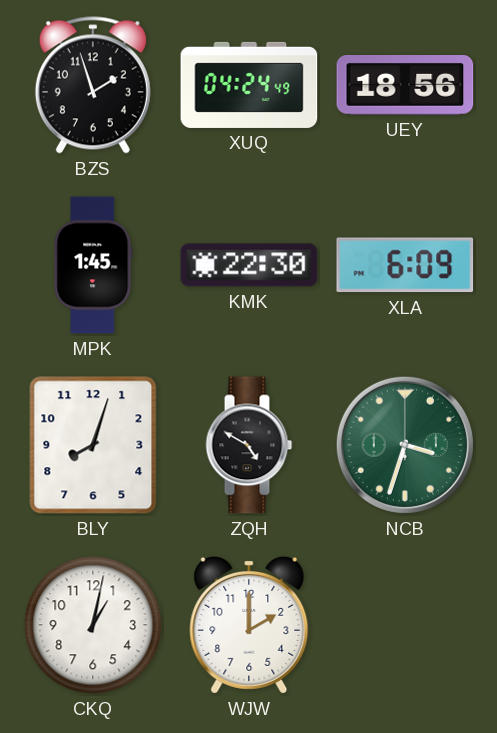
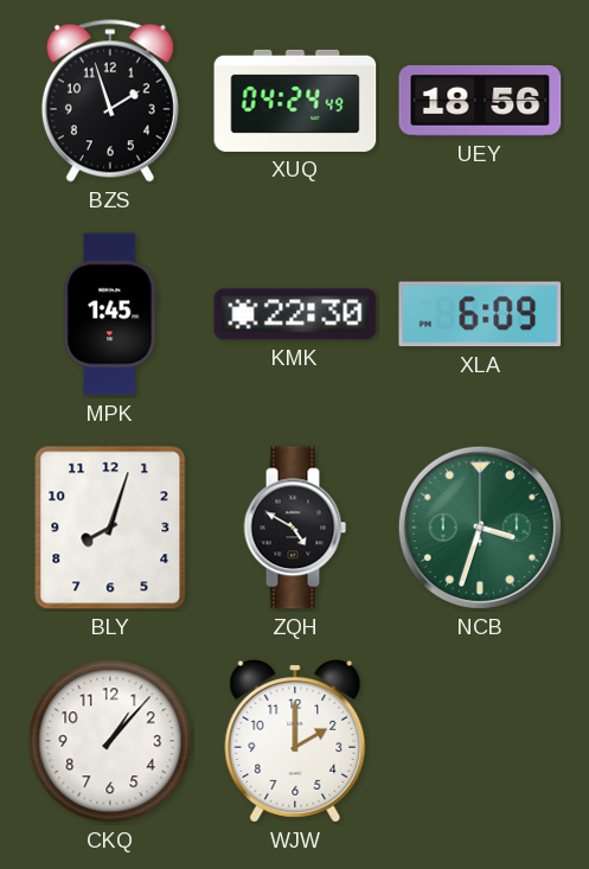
CKQ: 1:02 -> 1:07
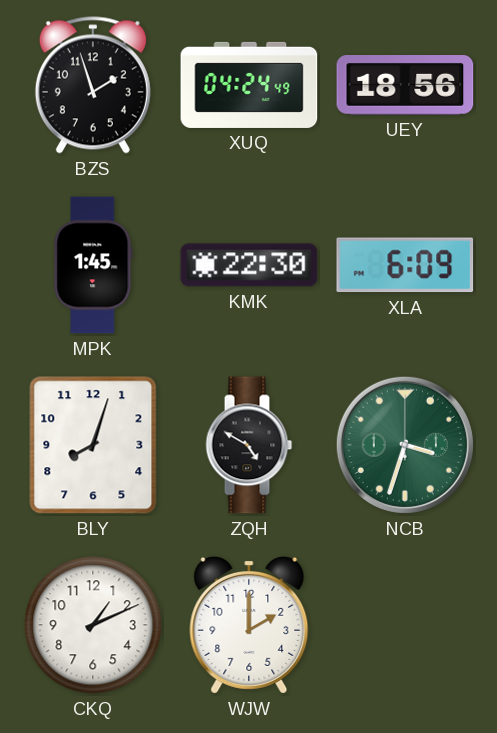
CKQ: 1:07 -> 1:11
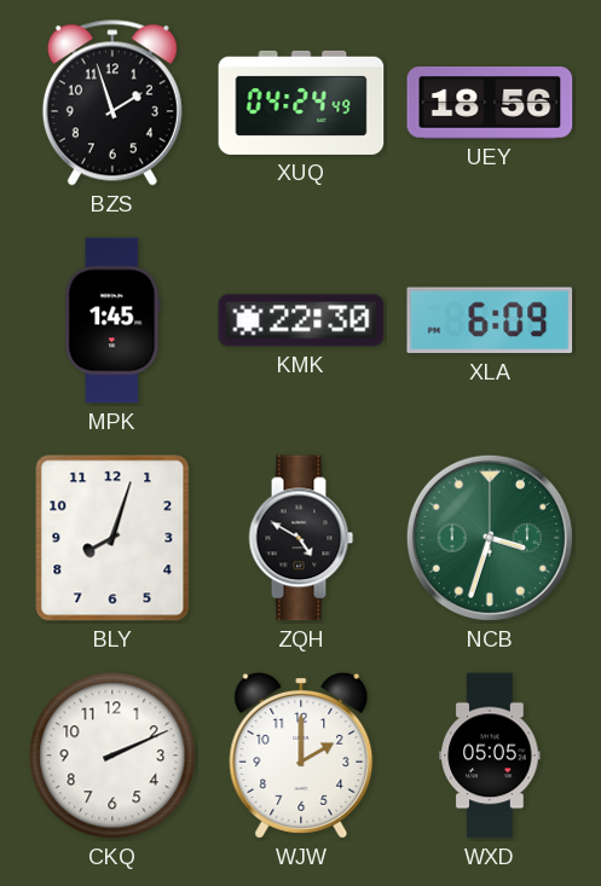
CKQ: 1:11 -> 2:11
WXD: none -> 05:05
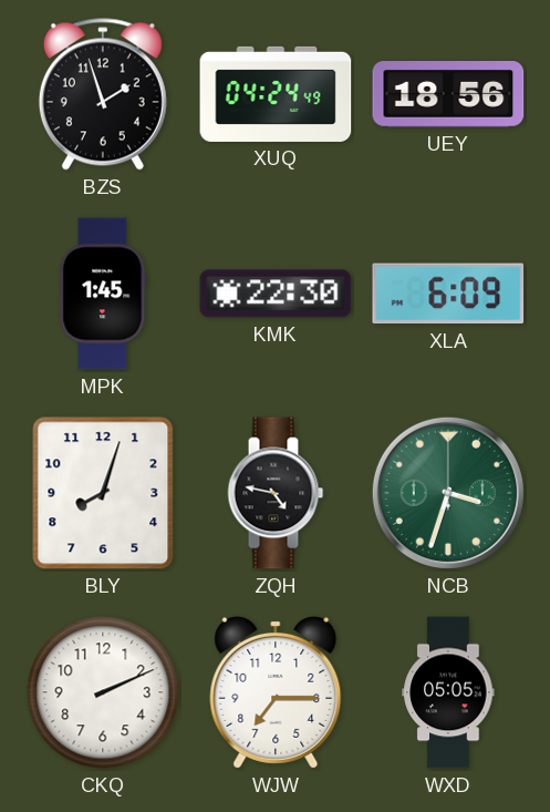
ZQH: 4:50 -> 4:47
WJW: 2:00 -> 7:15
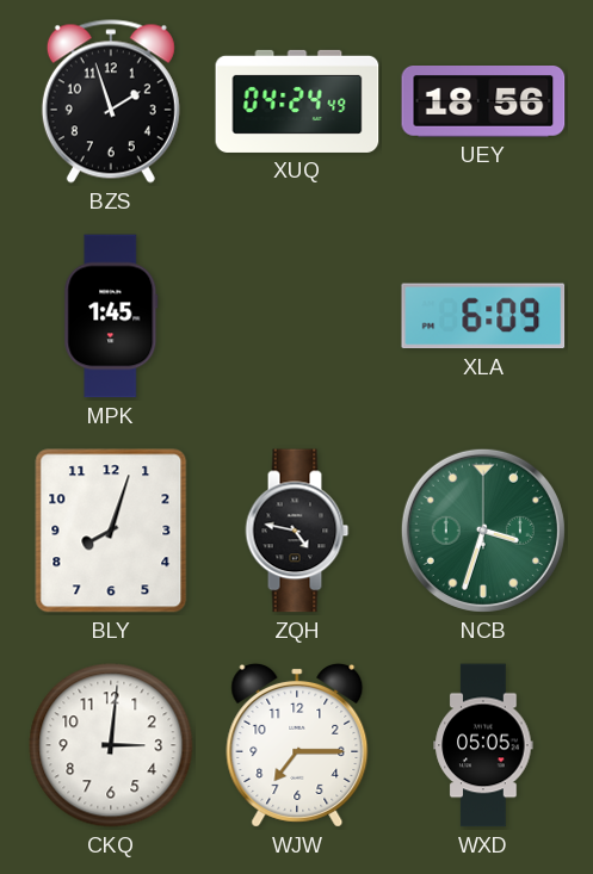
KMK: 22:30 -> none
CKQ: 2:11 -> 3:01
